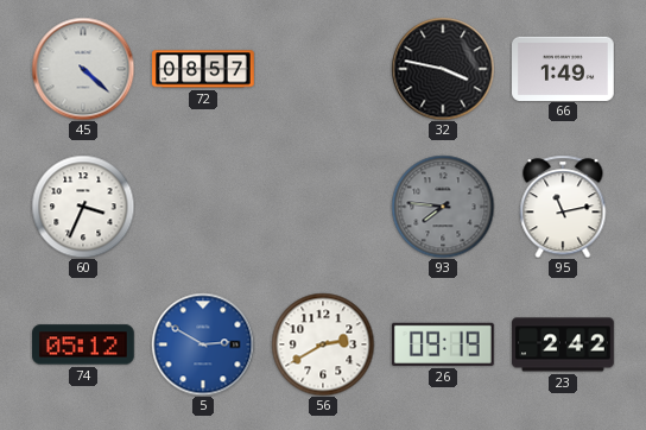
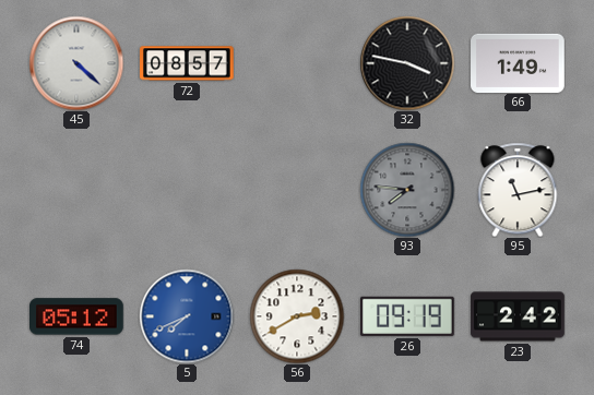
60: 3:34 -> none
5: 2:50 -> 7:41
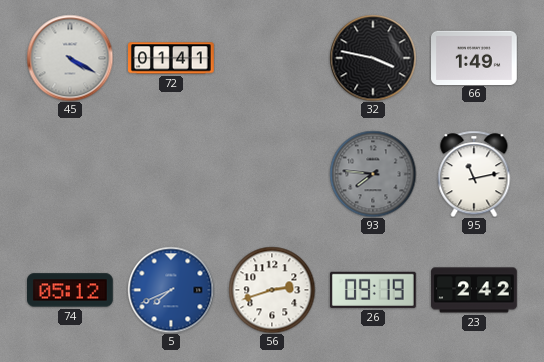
45: 4:22 -> 4:20
72: 08:57 -> 01:41
56: 2:40 -> 2:42
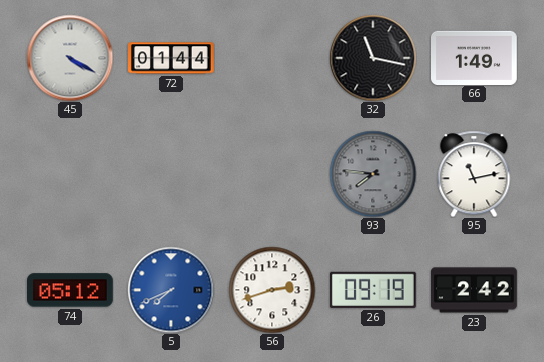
72: 01:41 -> 01:44
32: 3:47 -> 11:17
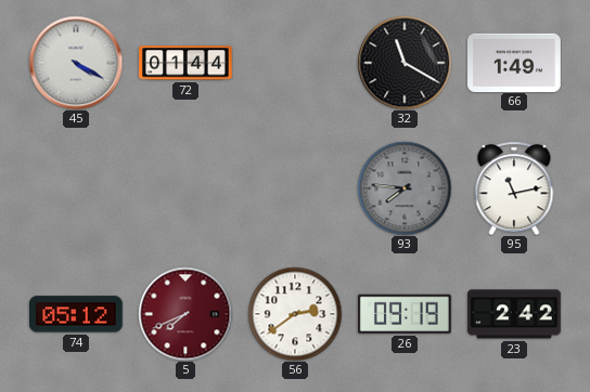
32: 11:17 -> 11:20
5 dial: blue -> burgundy
56: 2:42 -> 2:39
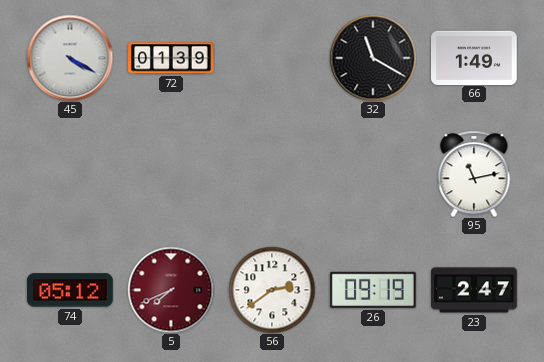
72: 01:44 -> 01:39
93: 7:46 -> none
23: 2:42 -> 2:47
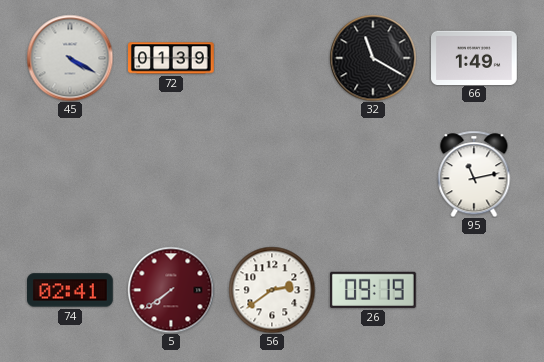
74: 05:12 -> 02:41
5: 7:41 -> 7:39
23: 2:47 -> none
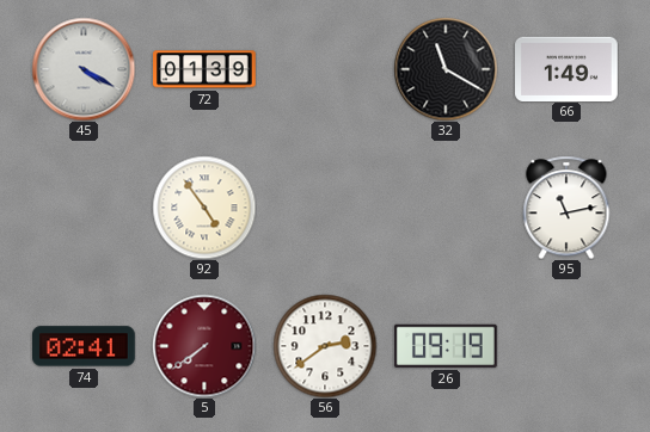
92: none -> 4:54
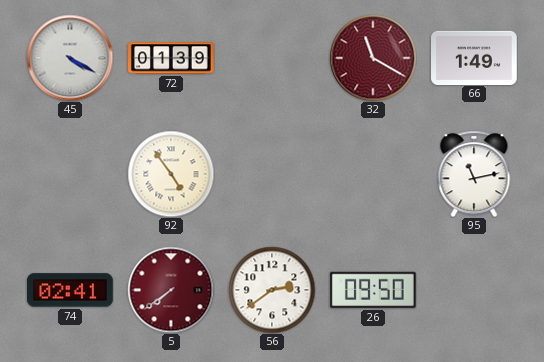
32 dial: black -> burgundy
26: 09:19 -> 09:50
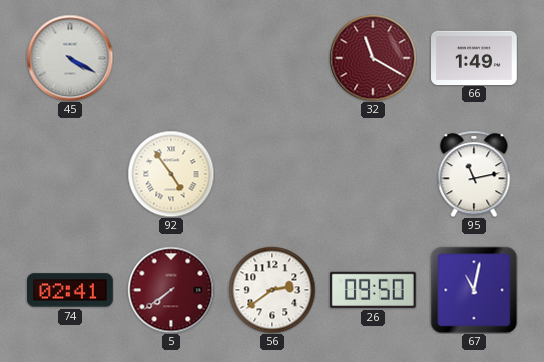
72: 01:39 -> none
67: none -> 11:02
